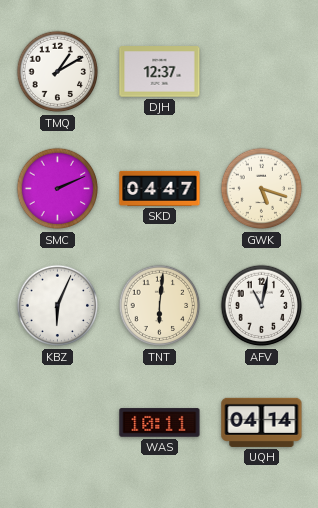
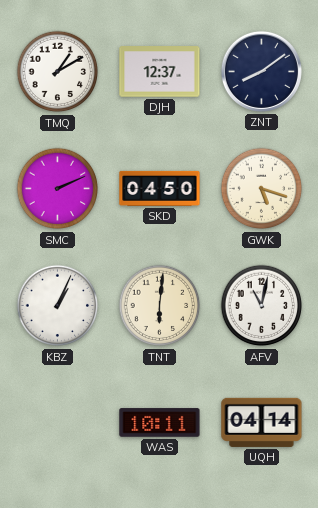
ZNT: none -> 8:09
SKD: 04:47 -> 04:50
KBZ: 6:04 -> 1:04
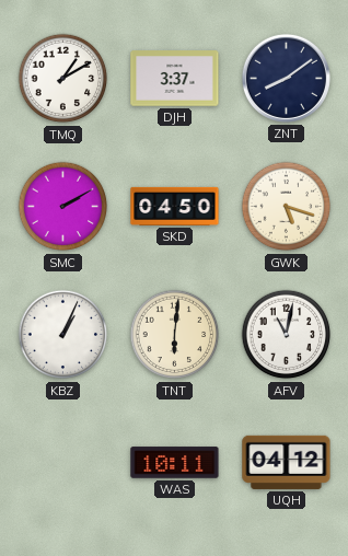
DJH: 12:37 -> 3:37
SMC: 2:11 -> 2:10
UQH: 04:14 -> 04:12
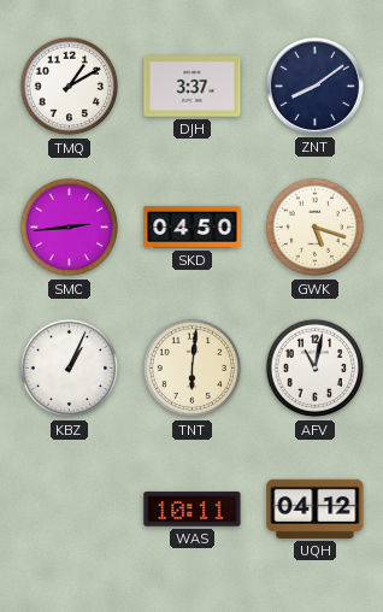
SMC: 2:10 -> 2:44
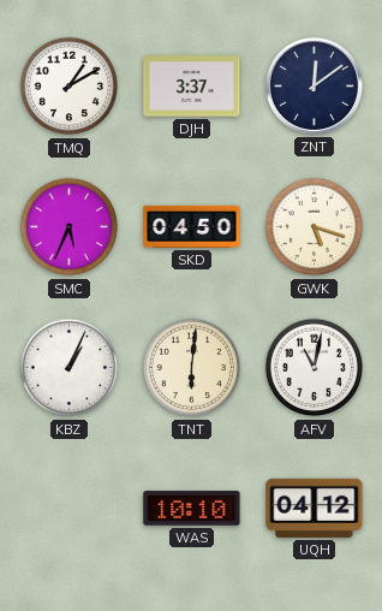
ZNT: 8:09 -> 12:09
SMC: 2:44 -> 5:34
WAS: 10:11 -> 10:10
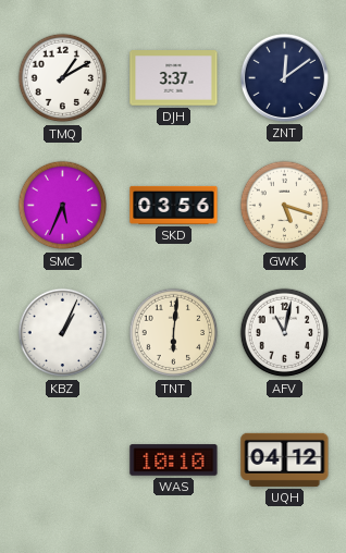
SKD: 04:50 -> 03:56
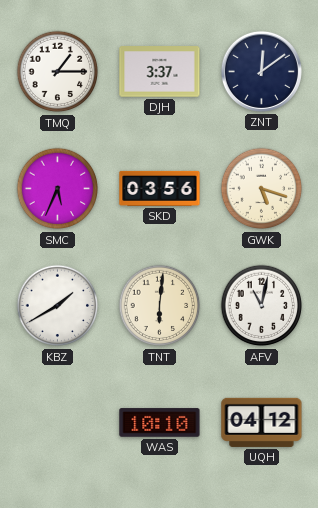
TMQ: 1:10 -> 1:15
KBZ: 1:04 -> 1:40
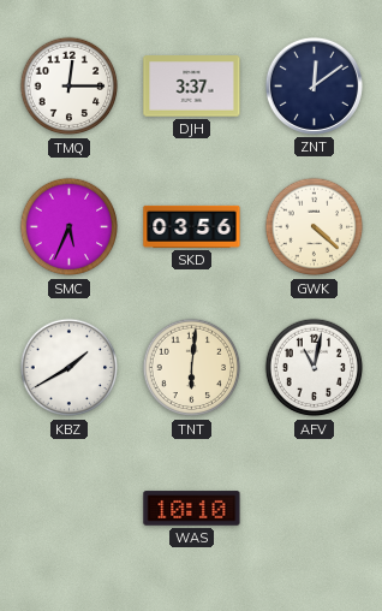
TMQ: 1:15 -> 12:15
GWK: 5:18 -> 4:22
UQH: 04:12 -> none
